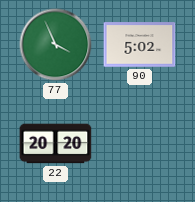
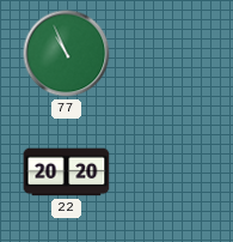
77: 3:56 -> 10:56
90: 5:02 -> none
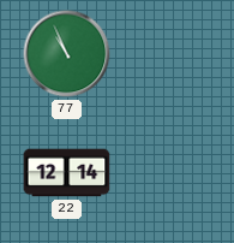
22: 20:20 -> 12:14
